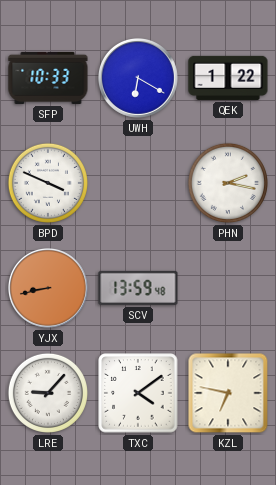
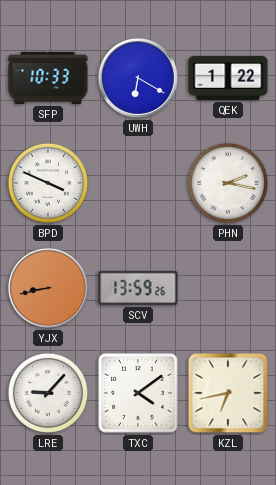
SCV: 13:59:48 -> 13:59:26
KZL: 6:47 -> 6:43
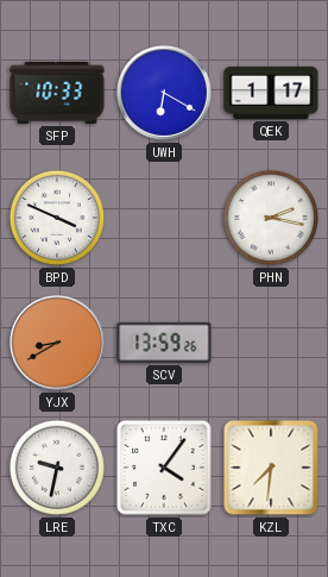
QEK: 1:22 -> 1:17
YJX: 8:43 -> 8:40
LRE: 9:07 -> 9:32
TXC: 4:09 -> 4:06
KZL: 6:43 -> 7:31
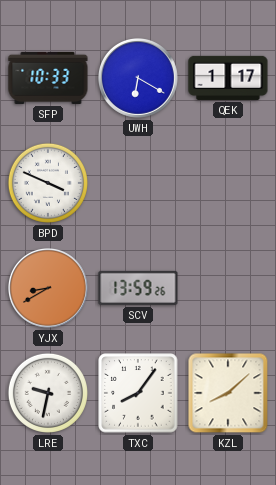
PHN: 2:17 -> none
TXC: 4:06 -> 8:06
KZL: 7:31 -> 8:08
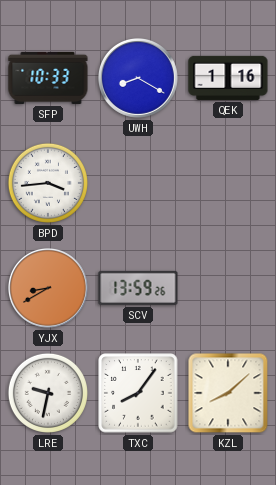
UWH: 6:20 -> 8:20
QEK: 1:17 -> 1:16
BPD: 3:49 -> 3:44
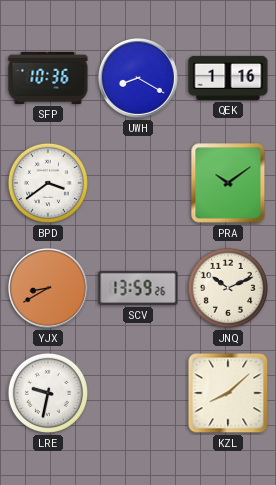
SFP: 10:33 -> 10:36
BPD: 3:44 -> 3:39
PRA: none -> 10:09
JNQ: none -> 10:11
TXC: 8:06 -> none
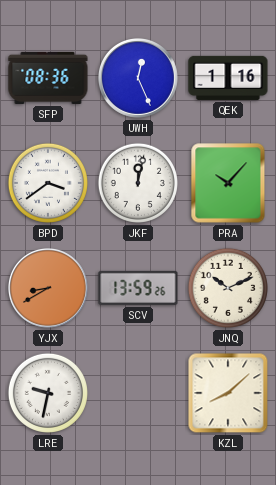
SFP: 10:36 -> 08:36
UWH: 8:20 -> 12:26
JKF: none -> 12:02
PRA: 10:09 -> 10:07
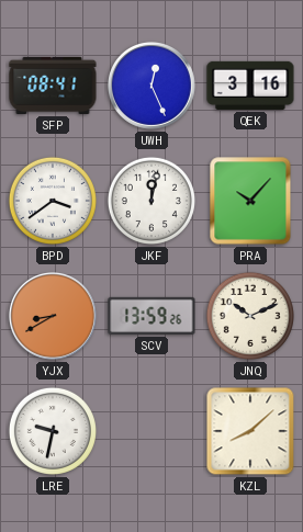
SFP: 08:36 -> 08:41
QEK: 1:16 -> 3:16
